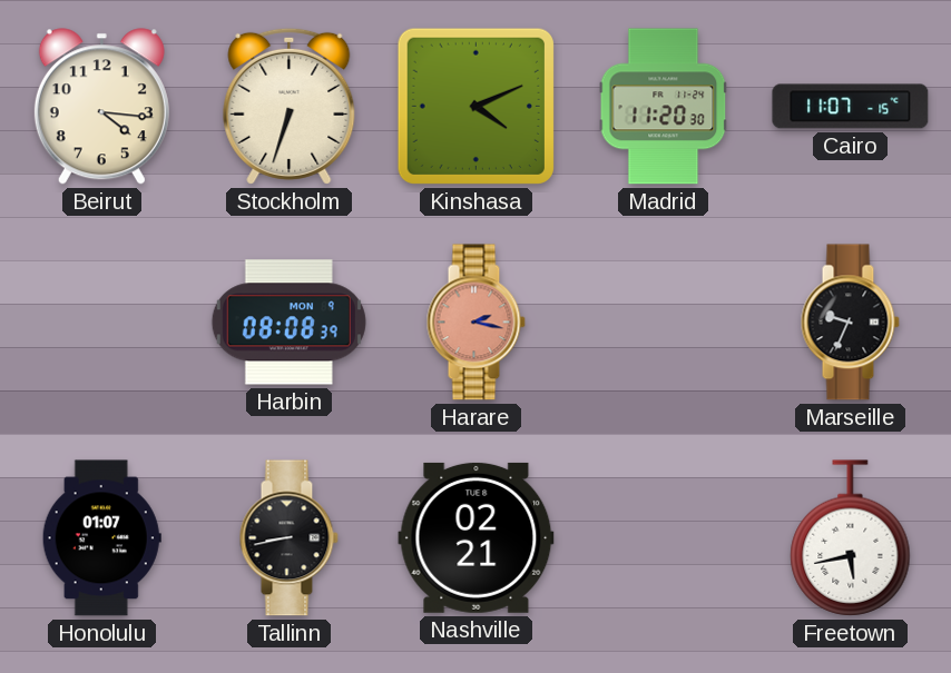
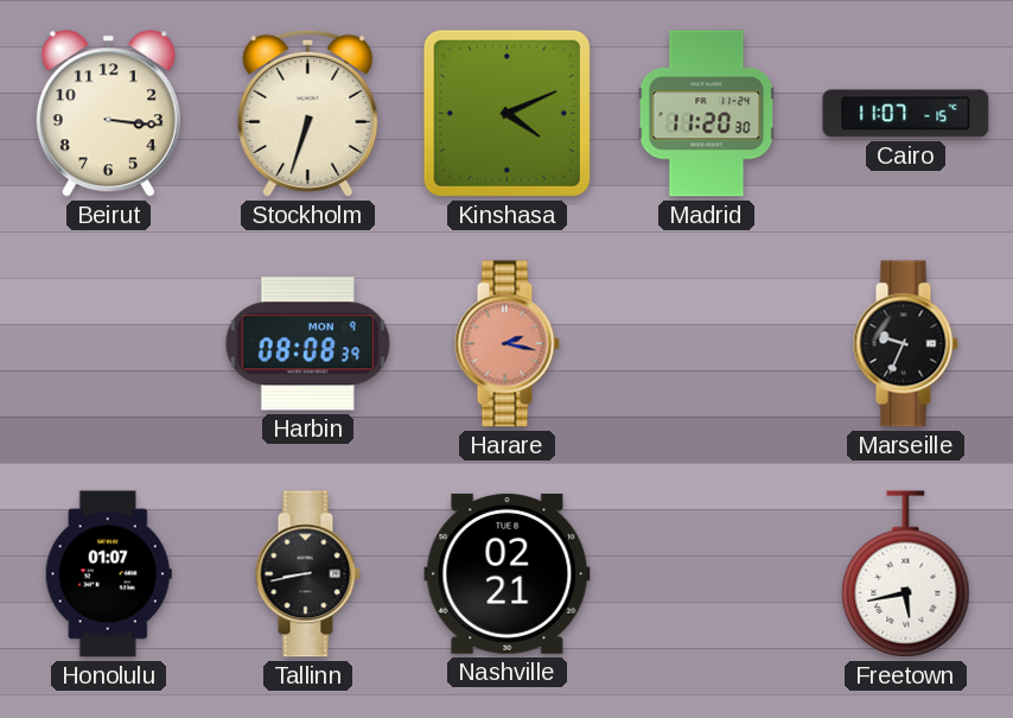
Beirut: 4:16 -> 3:16
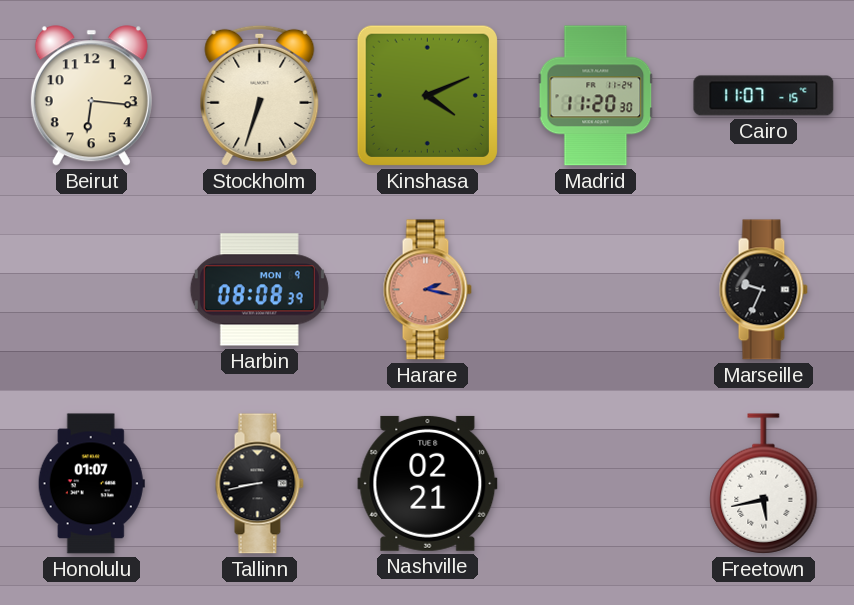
Beirut: 3:16 -> 6:16
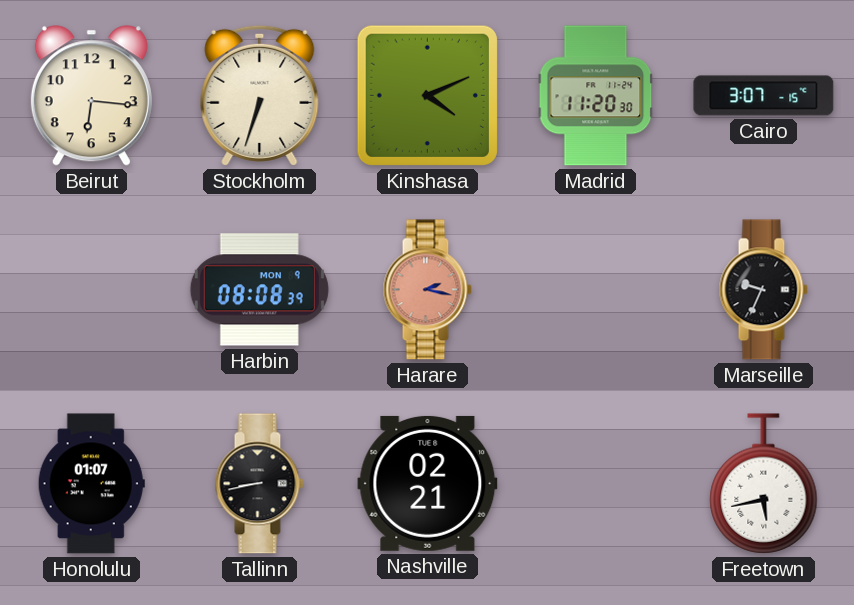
Cairo: 11:07 -> 3:07
